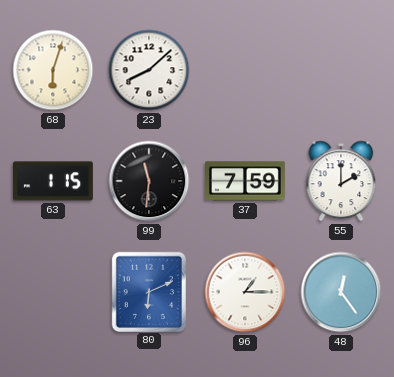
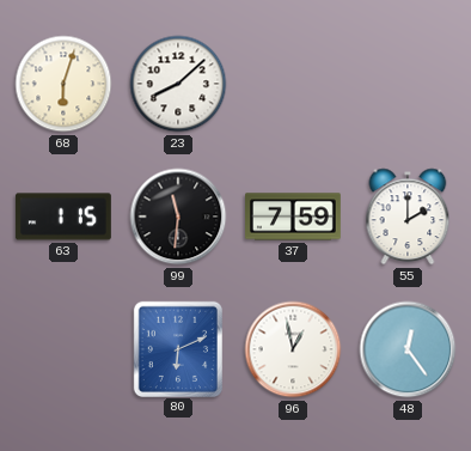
96: 1:15 -> 12:58
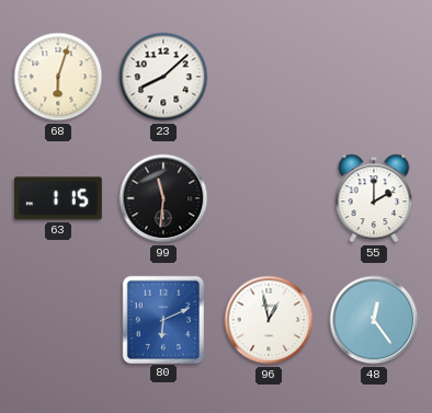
37: 7:59 -> none
